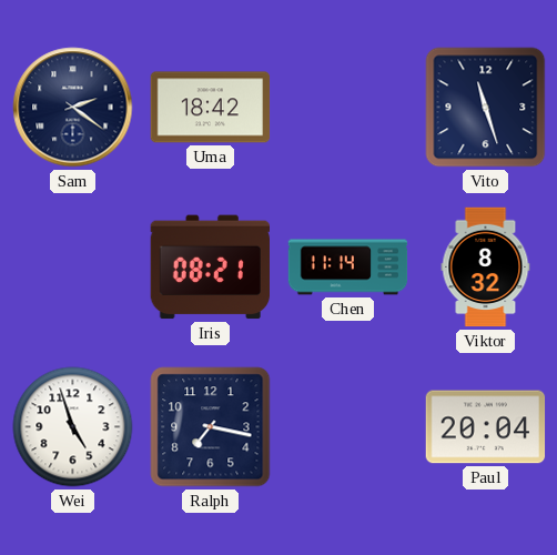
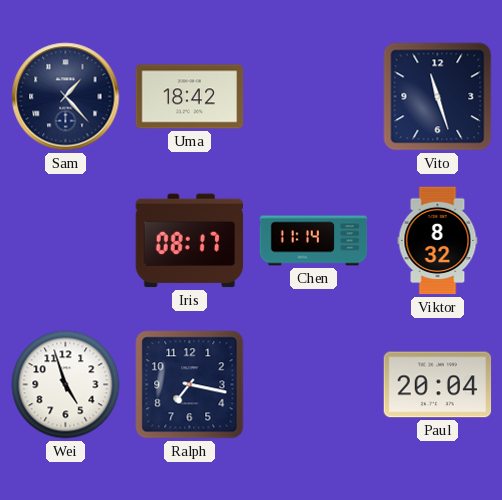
Sam: 2:21 -> 1:23
Iris: 08:21 -> 08:17
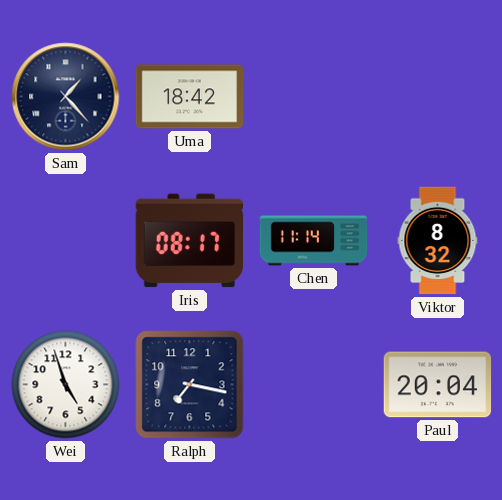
Vito: 11:27 -> none
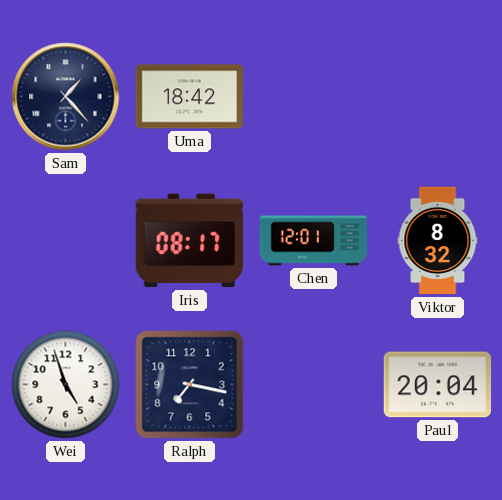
Chen: 11:14 -> 12:01
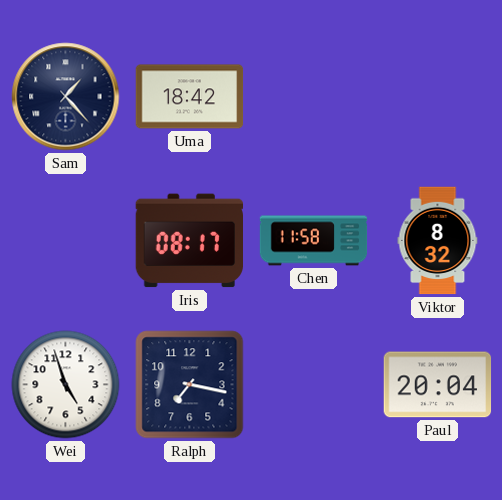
Chen: 12:01 -> 11:58
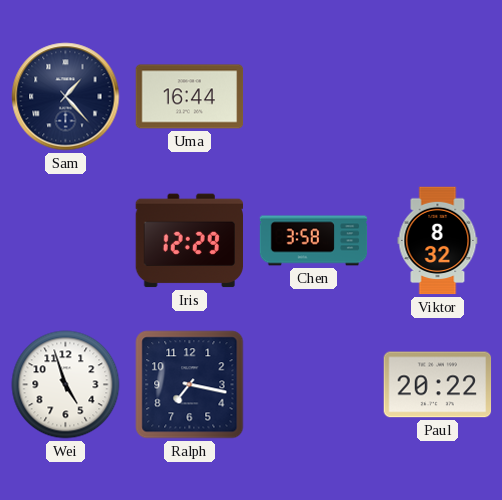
Uma: 18:42 -> 16:44
Iris: 08:17 -> 12:29
Chen: 11:58 -> 3:58
Paul: 20:04 -> 20:22
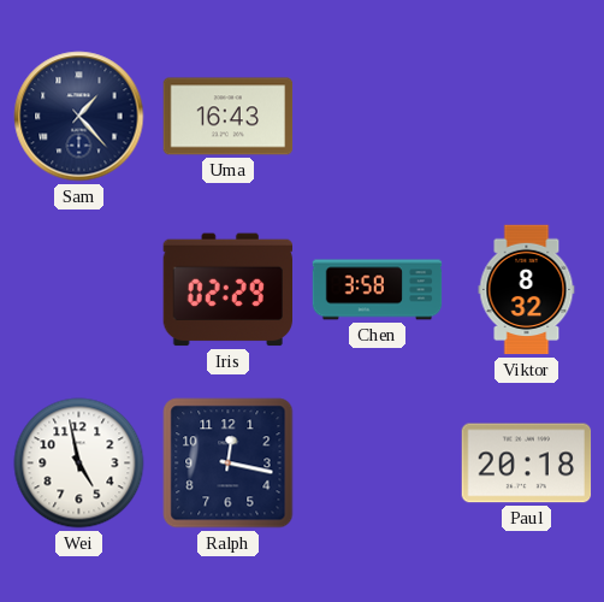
Uma: 16:44 -> 16:43
Iris: 12:29 -> 02:29
Wei: 4:57 -> 4:58
Ralph: 7:17 -> 12:17
Paul: 20:22 -> 20:18
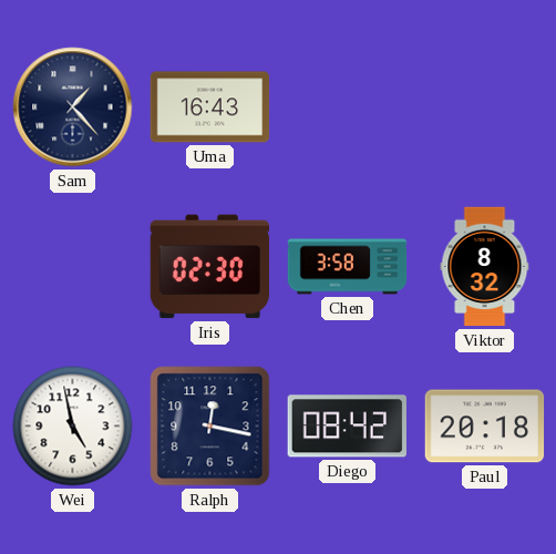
Iris: 02:29 -> 02:30
Diego: none -> 08:42
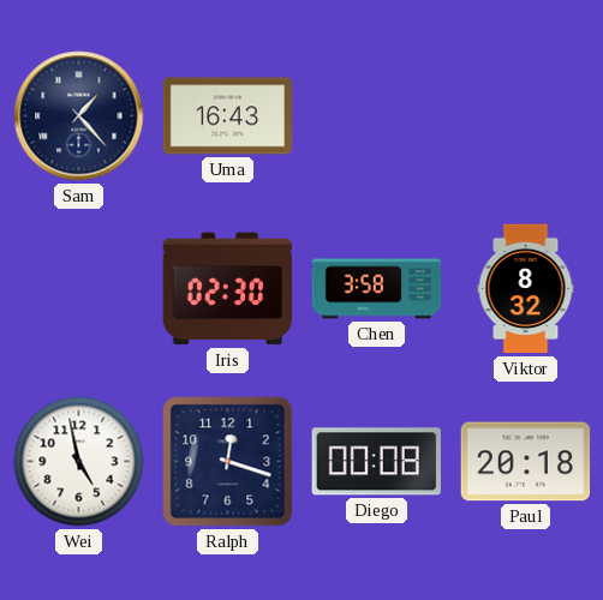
Ralph: 12:17 -> 12:18
Diego: 08:42 -> 00:08
